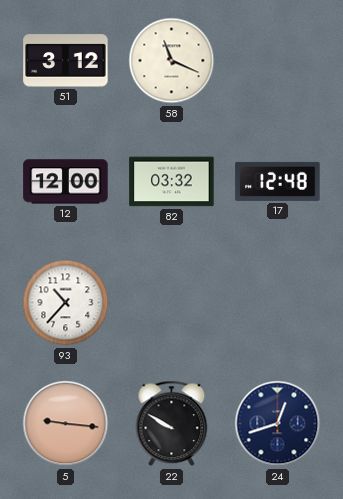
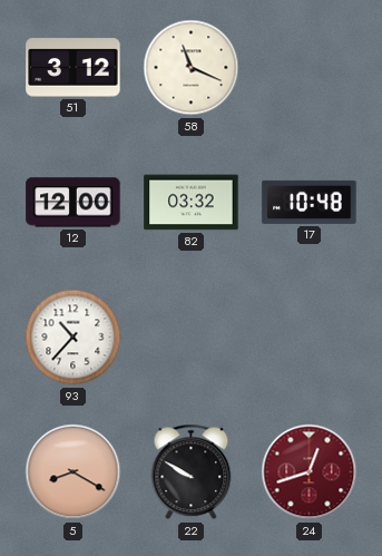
17: 12:48 -> 10:48
5: 9:16 -> 8:20
24 dial: navy -> burgundy
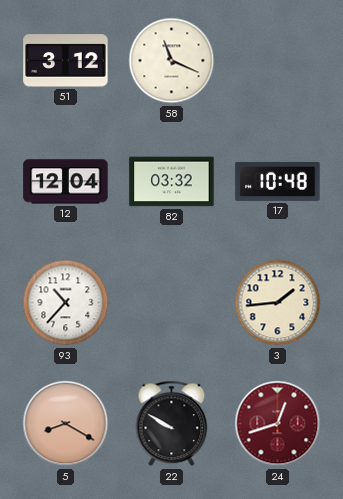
12: 12:00 -> 12:04
3: none -> 1:44
